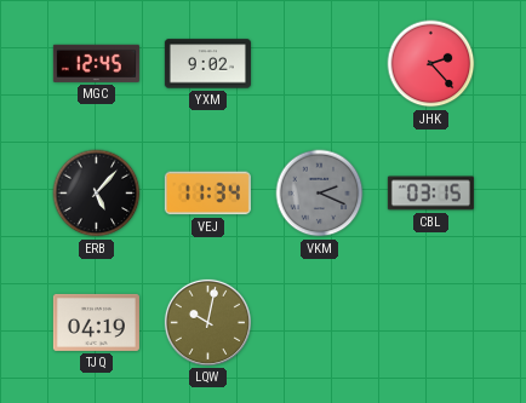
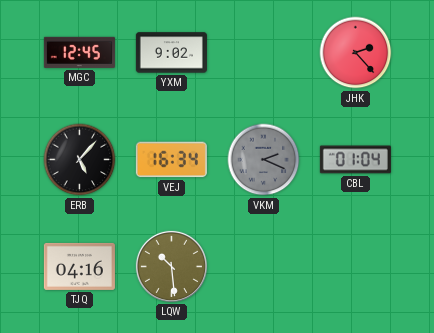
VEJ: 11:34 -> 16:34
CBL: 03:15 -> 01:04
TJQ: 04:19 -> 04:16
LQW: 10:02 -> 10:29
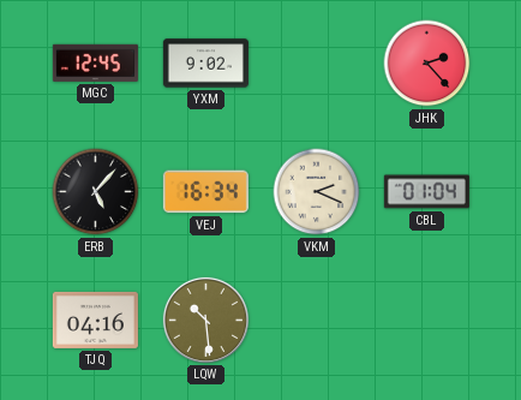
VKM dial: grey -> cream
